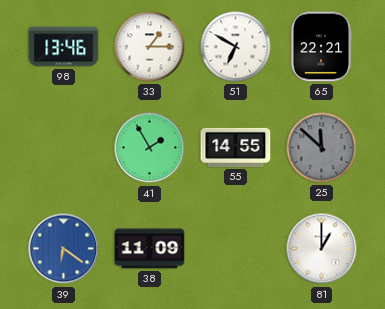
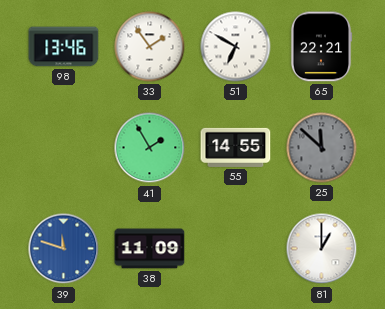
33: 1:15 -> 1:54
39: 6:21 -> 11:48
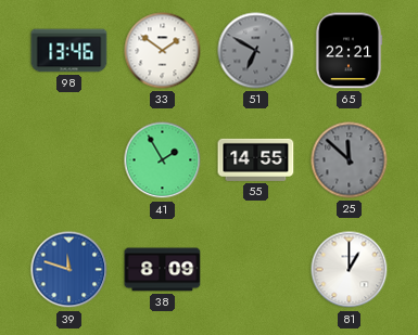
33: 1:54 -> 1:51
51 dial: white -> grey
38: 11:09 -> 8:09
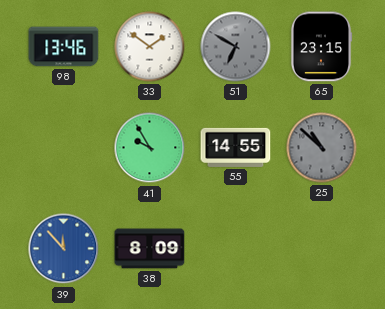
65: 22:21 -> 23:15
41: 1:55 -> 9:55
25: 11:52 -> 10:52
39: 11:48 -> 11:53
81: 1:00 -> none
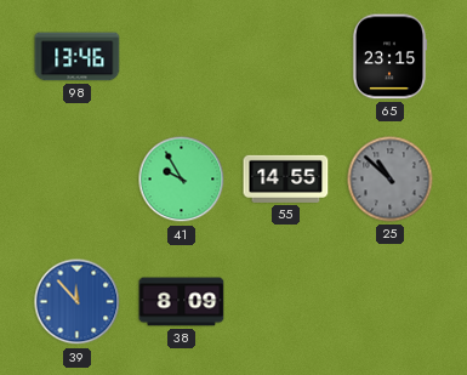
33: 1:51 -> none
51: 6:50 -> none
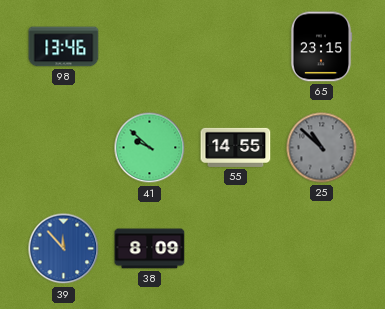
41: 9:55 -> 9:52
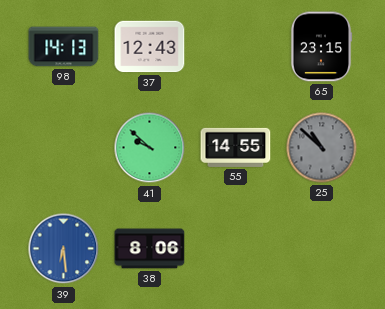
98: 13:46 -> 14:13
37: none -> 12:43
39: 11:53 -> 6:29
38: 8:09 -> 8:06
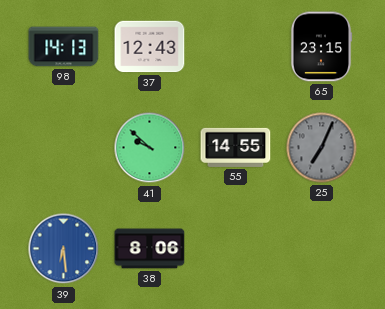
25: 10:52 -> 7:04
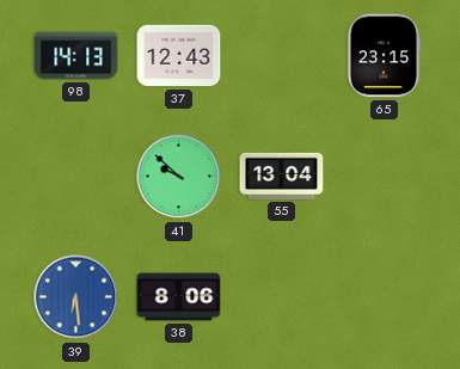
55: 14:55 -> 13:04
25: 7:04 -> none
